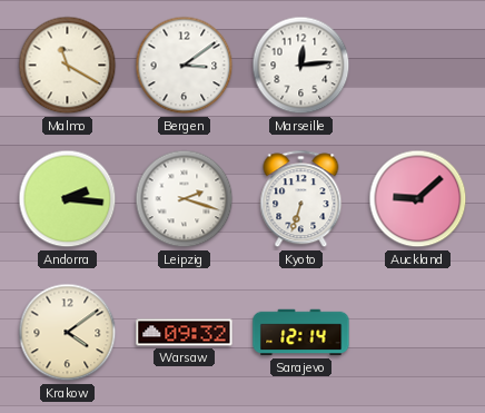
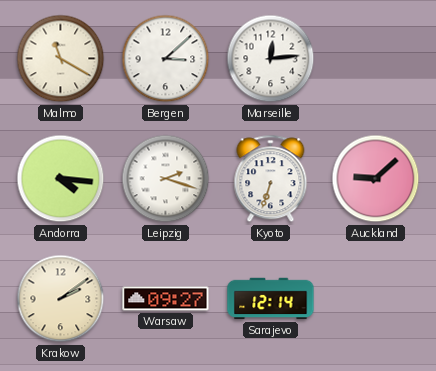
Bergen: 3:09 -> 3:08
Andorra: 2:16 -> 4:16
Krakow: 4:09 -> 2:09
Warsaw: 09:32 -> 09:27
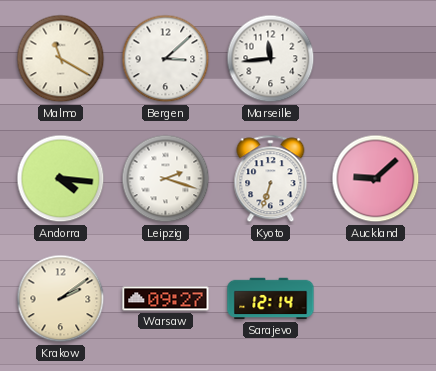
Marseille: 12:14 -> 11:44
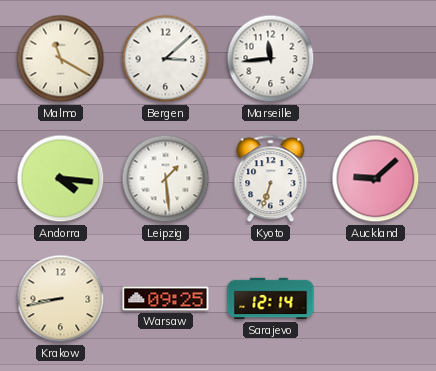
Leipzig: 2:18 -> 1:29
Krakow: 2:09 -> 8:43
Warsaw: 09:27 -> 09:25
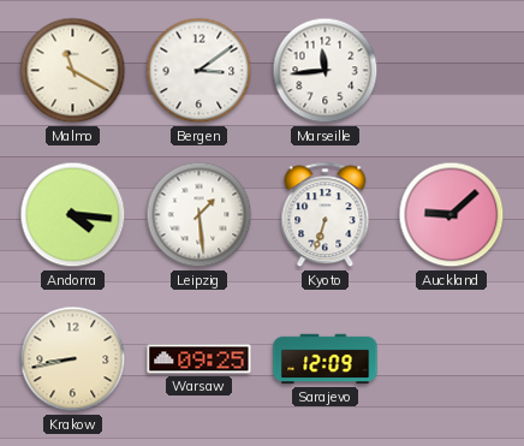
Bergen: 3:08 -> 3:09
Sarajevo: 12:14 -> 12:09
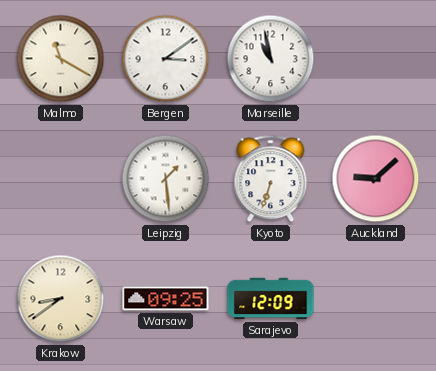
Marseille: 11:44 -> 10:58
Andorra: 4:16 -> none
Krakow: 8:43 -> 8:39
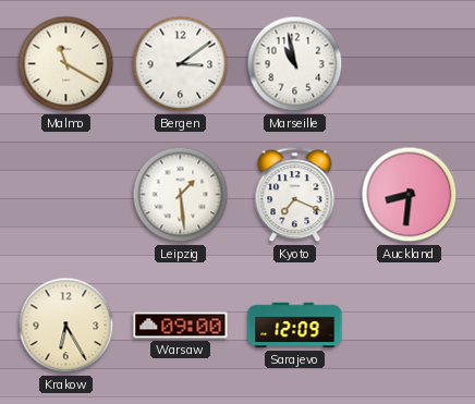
Kyoto: 6:33 -> 7:19
Auckland: 9:08 -> 8:31
Krakow: 8:39 -> 6:25
Warsaw: 09:25 -> 09:00
